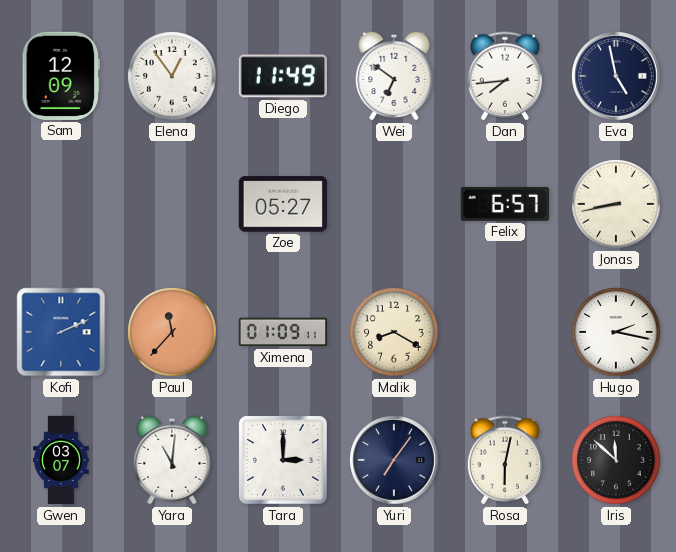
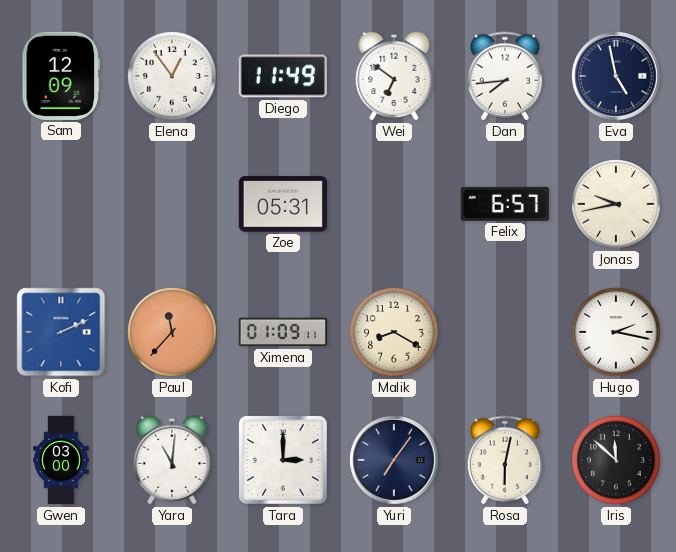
Zoe: 05:27 -> 05:31
Jonas: 8:43 -> 9:43
Gwen: 03:07 -> 03:00
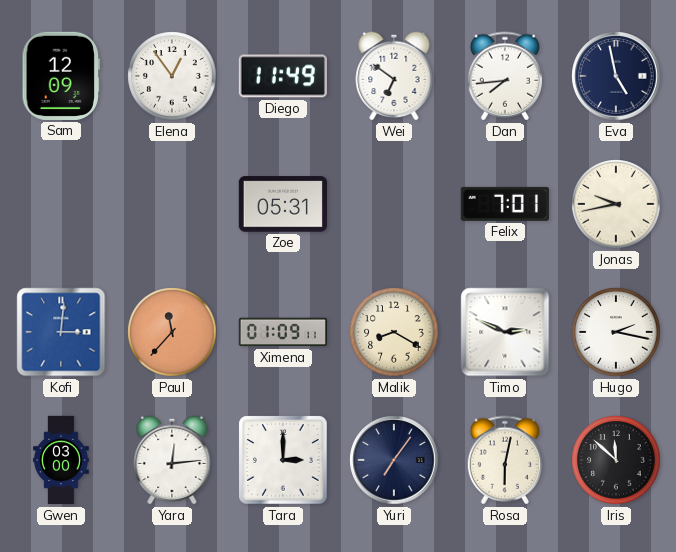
Felix: 6:57 -> 7:01
Kofi: 2:11 -> 3:01
Timo: none -> 2:49
Yara: 11:01 -> 12:14
